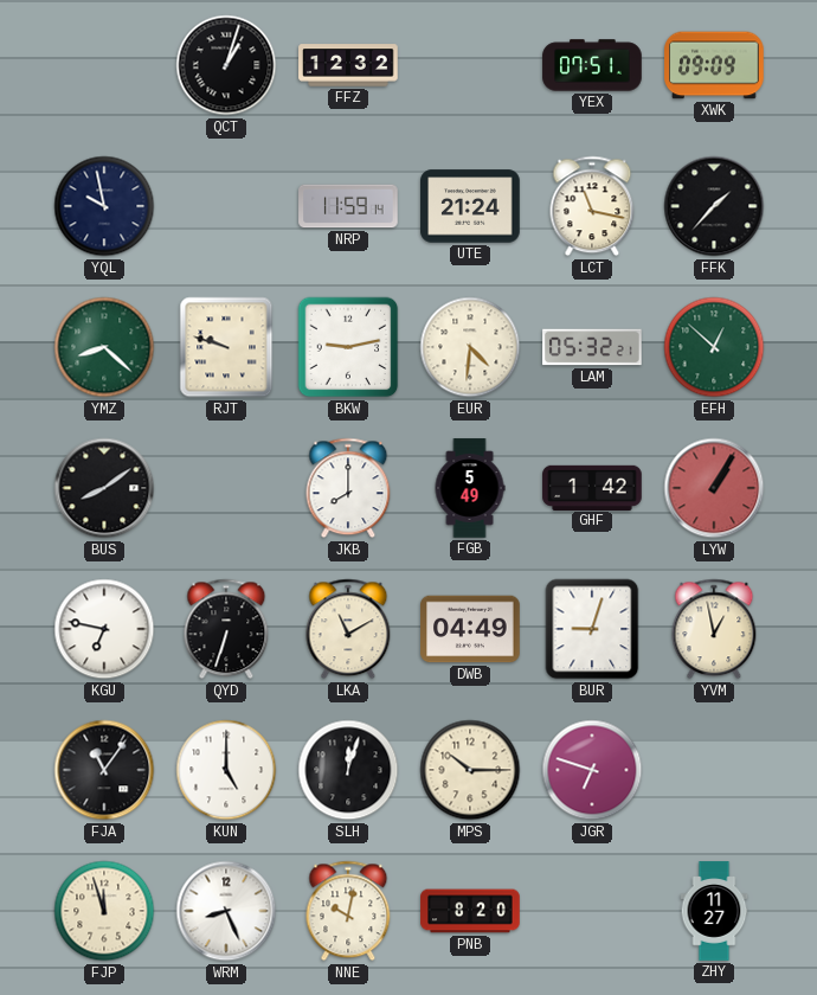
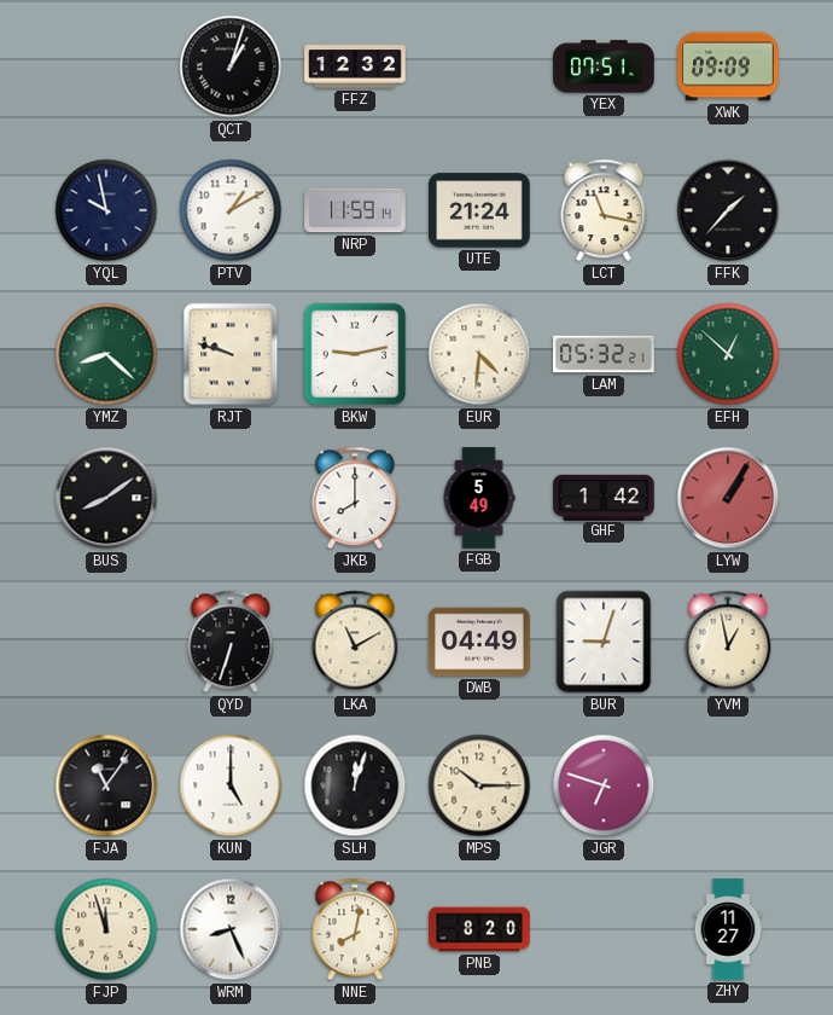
PTV: none -> 1:10
KGU: 6:47 -> none
NNE: 10:02 -> 8:02
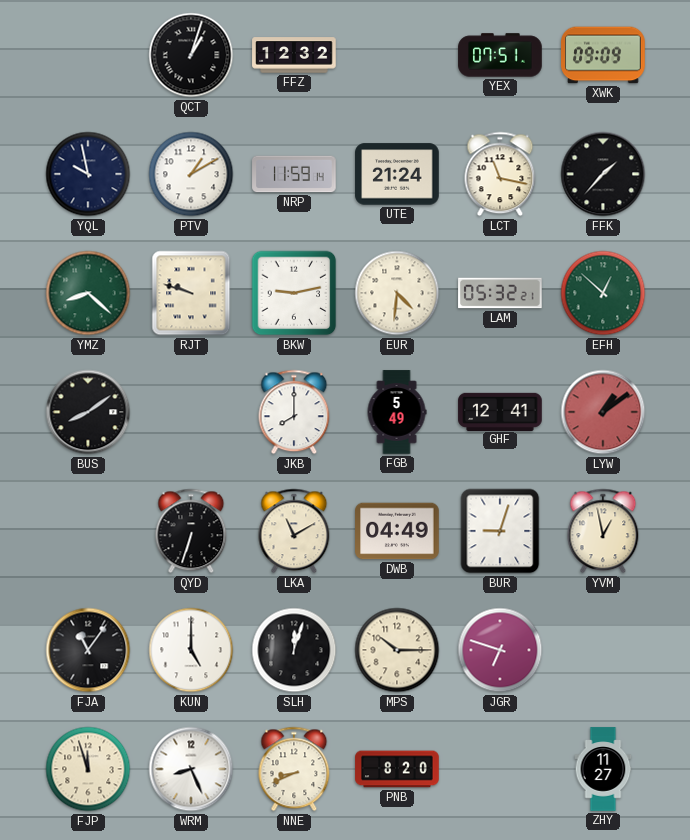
GHF: 1:42 -> 12:41
LYW: 1:05 -> 1:09
NNE: 8:02 -> 8:41
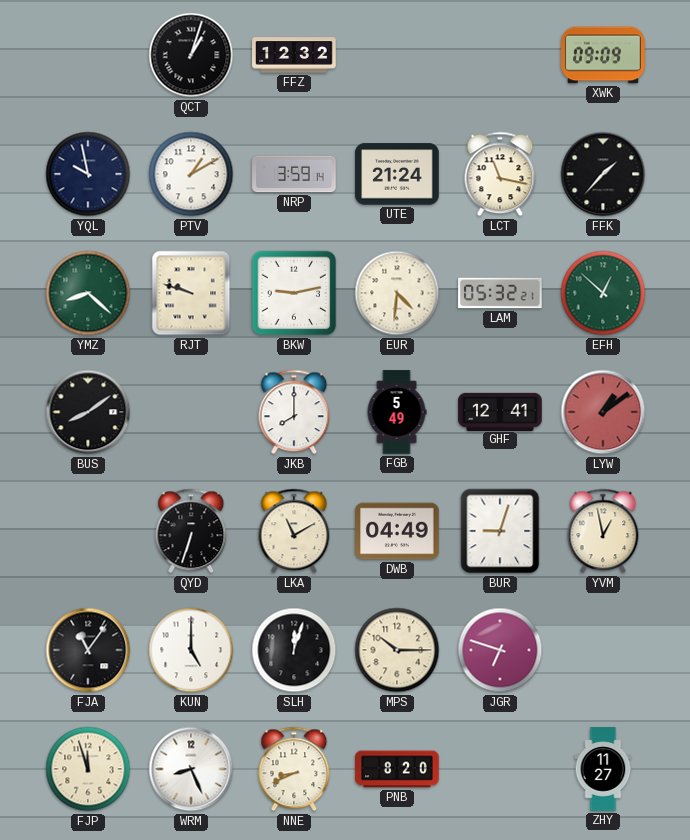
YEX: 07:51 -> none
NRP: 11:59 -> 3:59
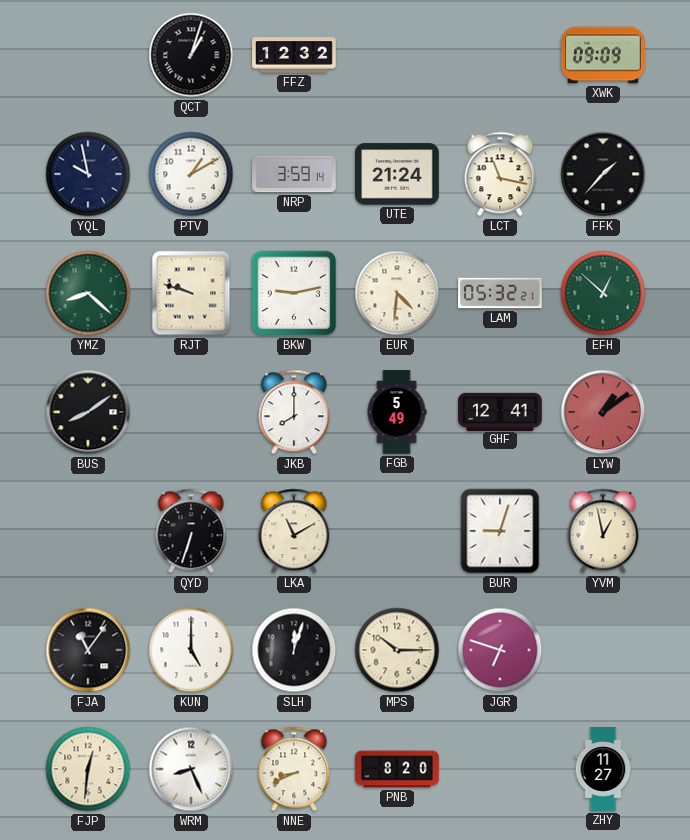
DWB: 04:49 -> none
FJP: 11:57 -> 12:31
